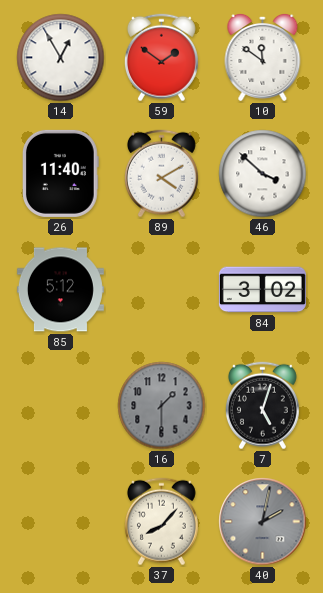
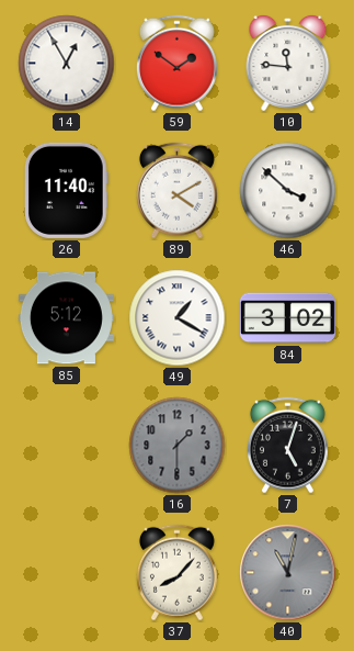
10: 11:51 -> 11:46
49: none -> 1:20
40: 2:02 -> 11:02
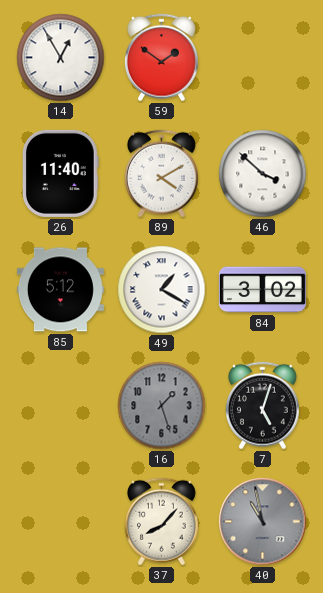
10: 11:46 -> none
16: 1:30 -> 1:27
40: 11:02 -> 10:58
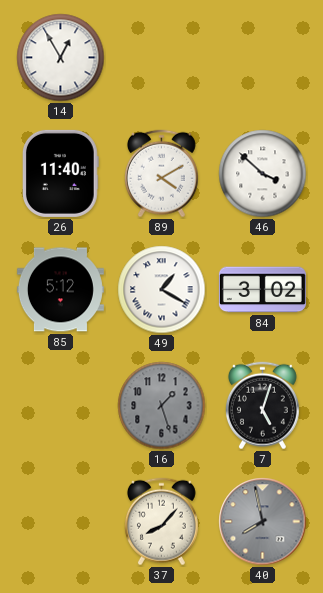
59: 1:51 -> none
40: 10:58 -> 7:58
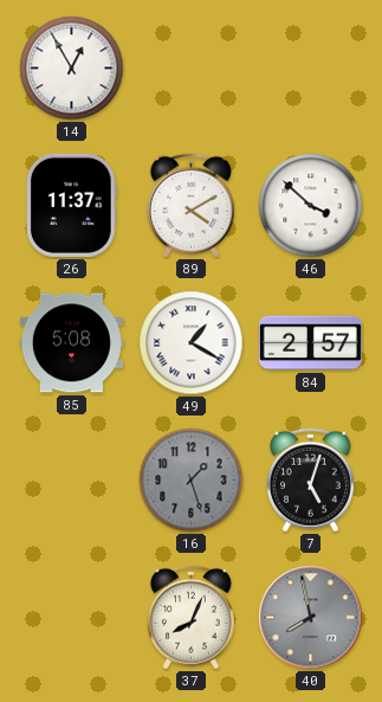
26: 11:40 -> 11:37
85: 5:12 -> 5:08
84: 3:02 -> 2:57
37: 8:07 -> 8:04
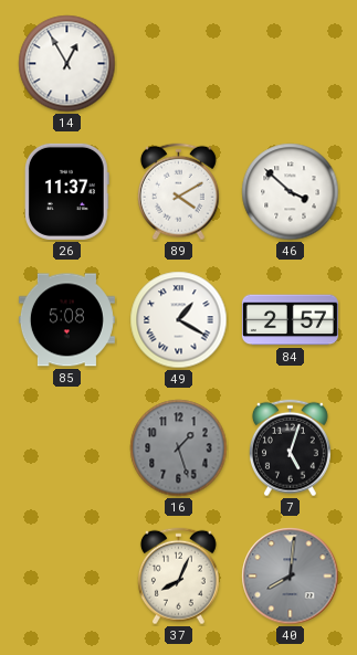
40: 7:58 -> 8:01
